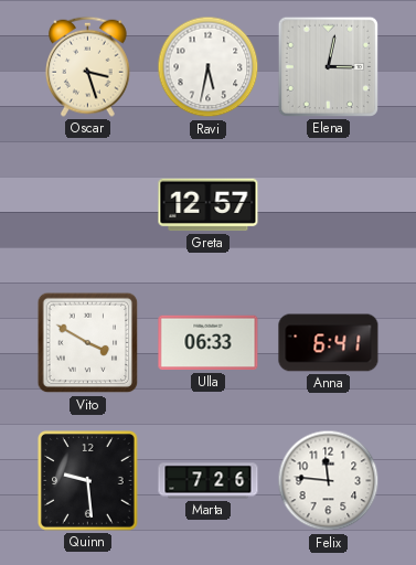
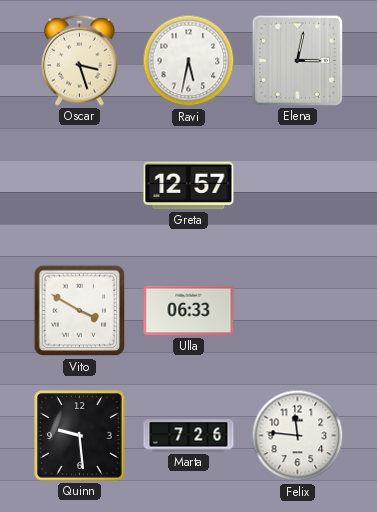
Anna: 6:41 -> none
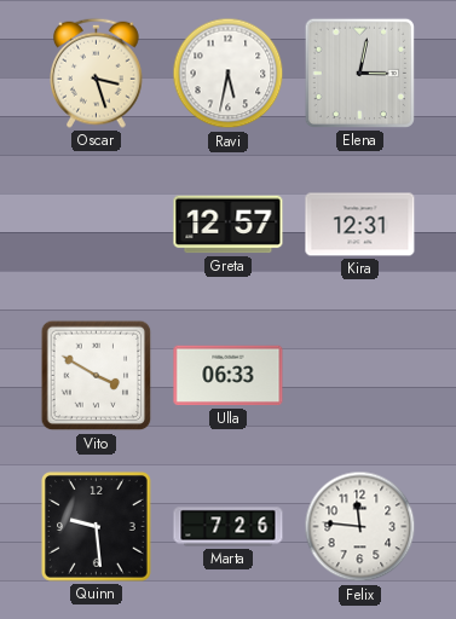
Kira: none -> 12:31
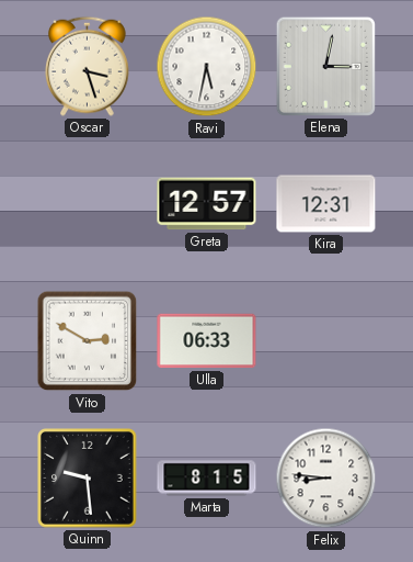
Vito: 3:50 -> 2:50
Marta: 7:26 -> 8:15
Felix: 11:46 -> 8:46
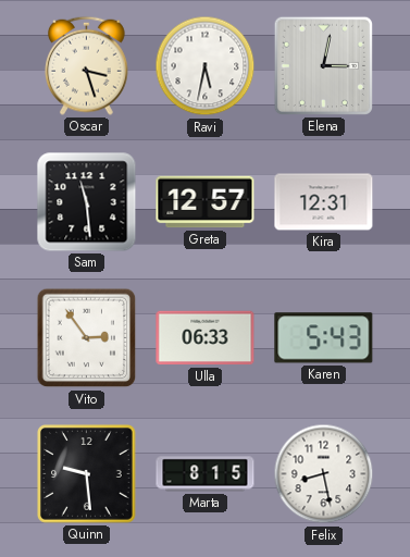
Sam: none -> 11:29
Vito: 2:50 -> 2:54
Karen: none -> 5:43
Felix: 8:46 -> 8:28
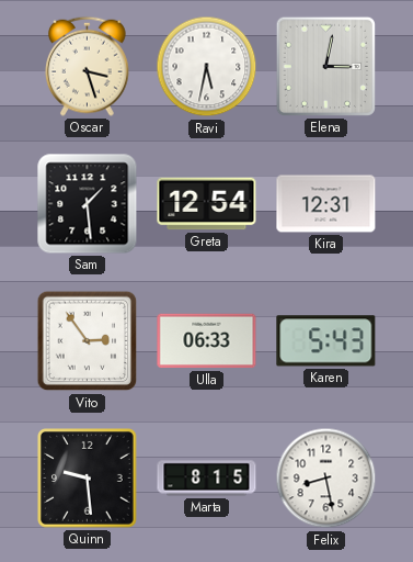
Sam: 11:29 -> 1:29
Greta: 12:57 -> 12:54
